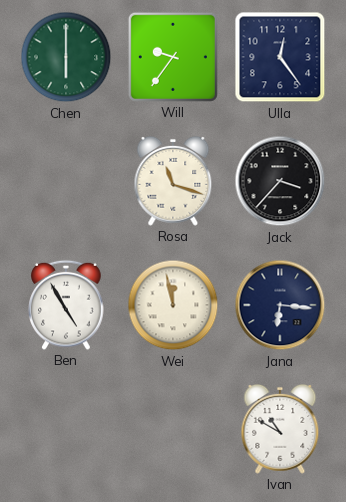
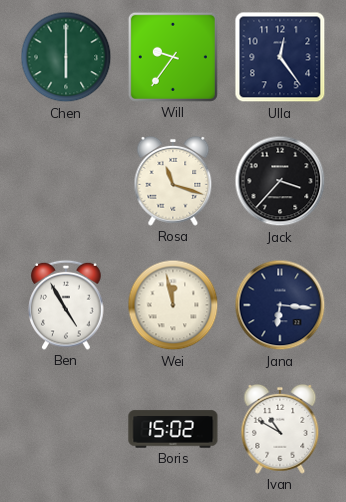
Boris: none -> 15:02
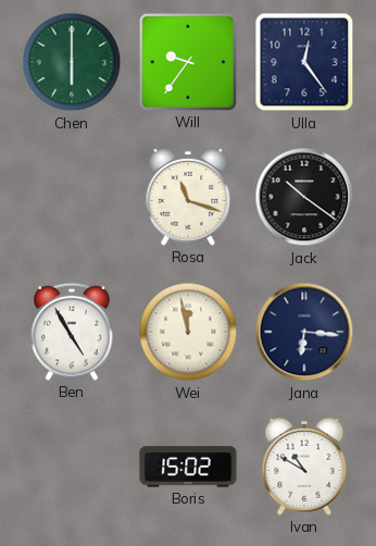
Jack: 3:37 -> 10:21
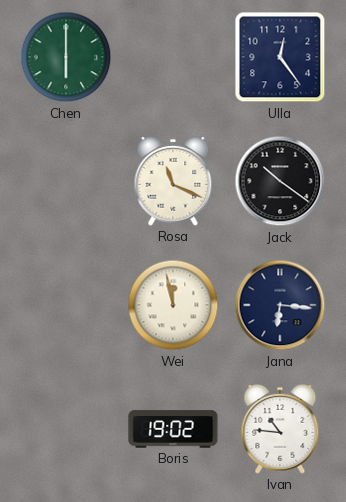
Will: 9:36 -> none
Rosa: 11:18 -> 11:19
Ben: 4:55 -> none
Boris: 15:02 -> 19:02
Ivan: 10:50 -> 10:46
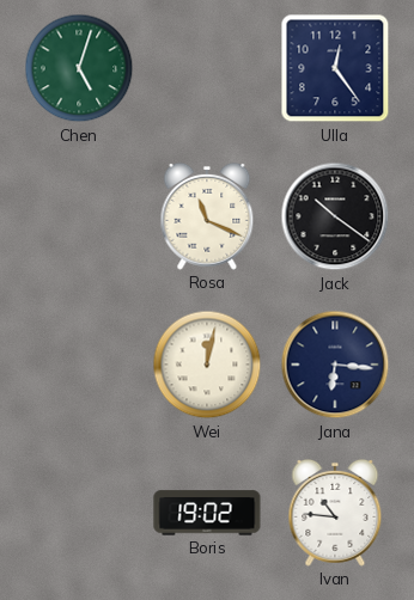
Chen: 6:00 -> 5:03
Wei: 11:58 -> 12:02
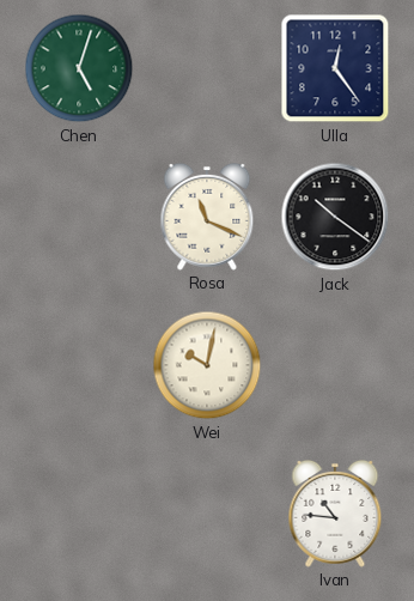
Wei: 12:02 -> 10:02
Jana: 6:16 -> none
Boris: 19:02 -> none
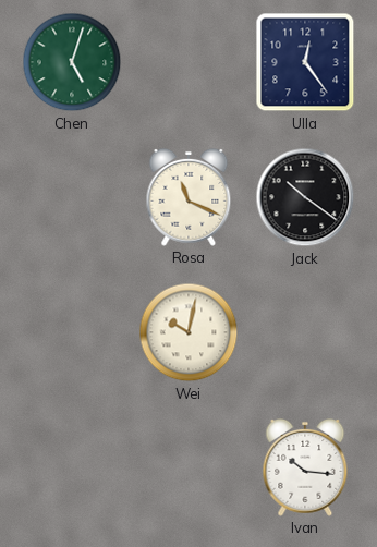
Ivan: 10:46 -> 10:16
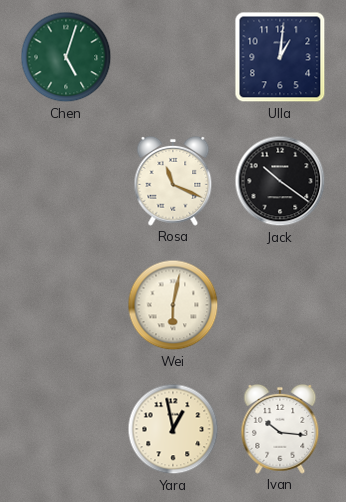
Ulla: 12:24 -> 1:01
Wei: 10:02 -> 6:02
Yara: none -> 12:58
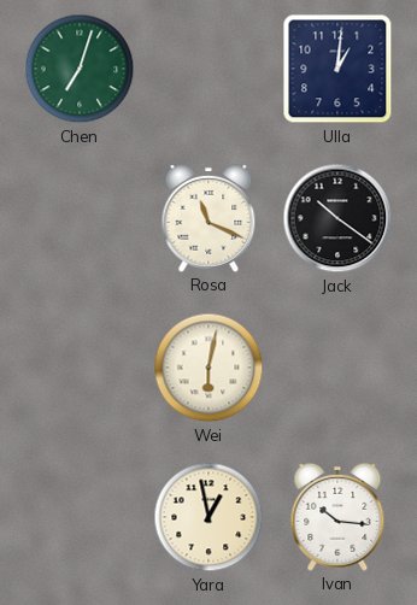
Chen: 5:03 -> 7:03
